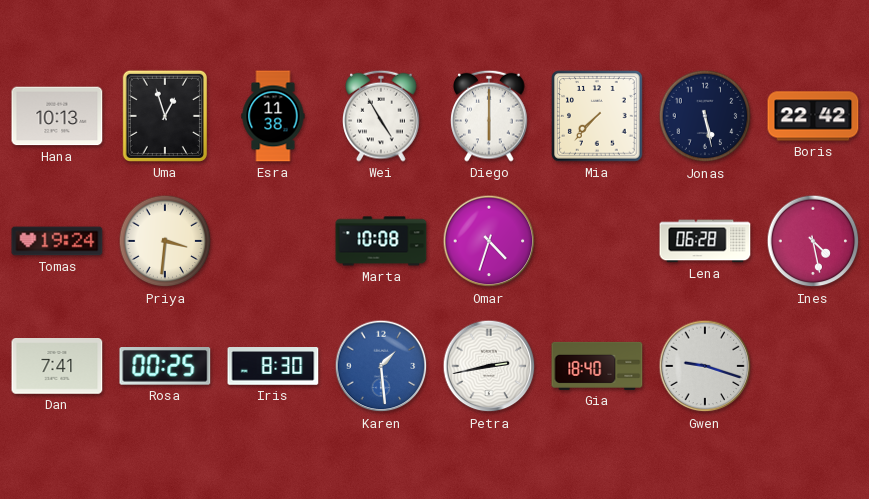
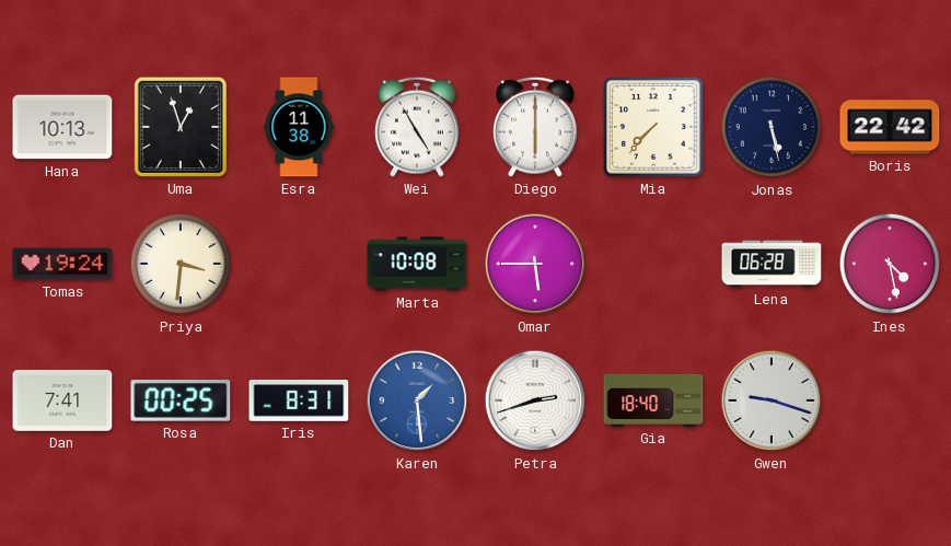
Omar: 4:33 -> 5:45
Iris: 8:30 -> 8:31
Petra: 2:43 -> 2:42
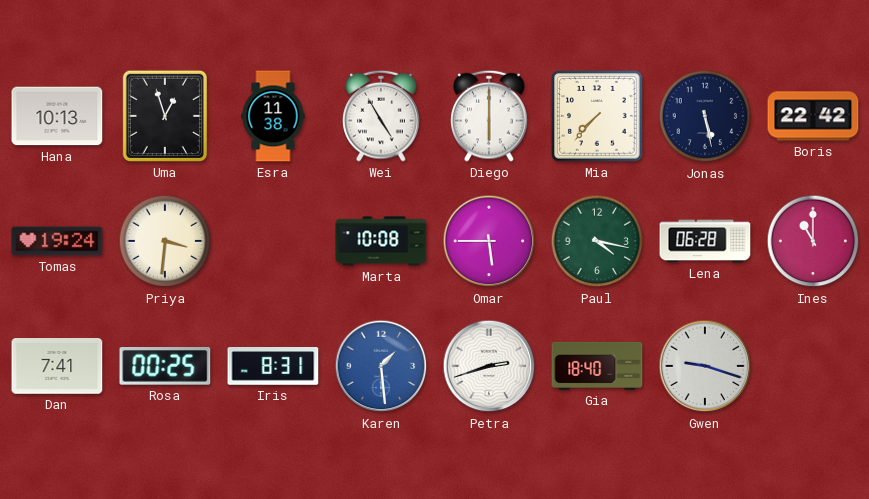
Paul: none -> 4:17
Ines: 4:28 -> 11:00
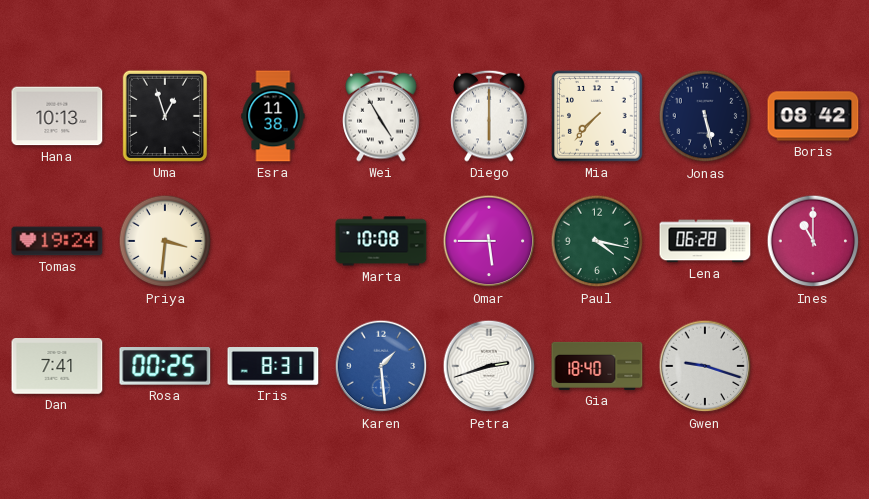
Boris: 22:42 -> 08:42
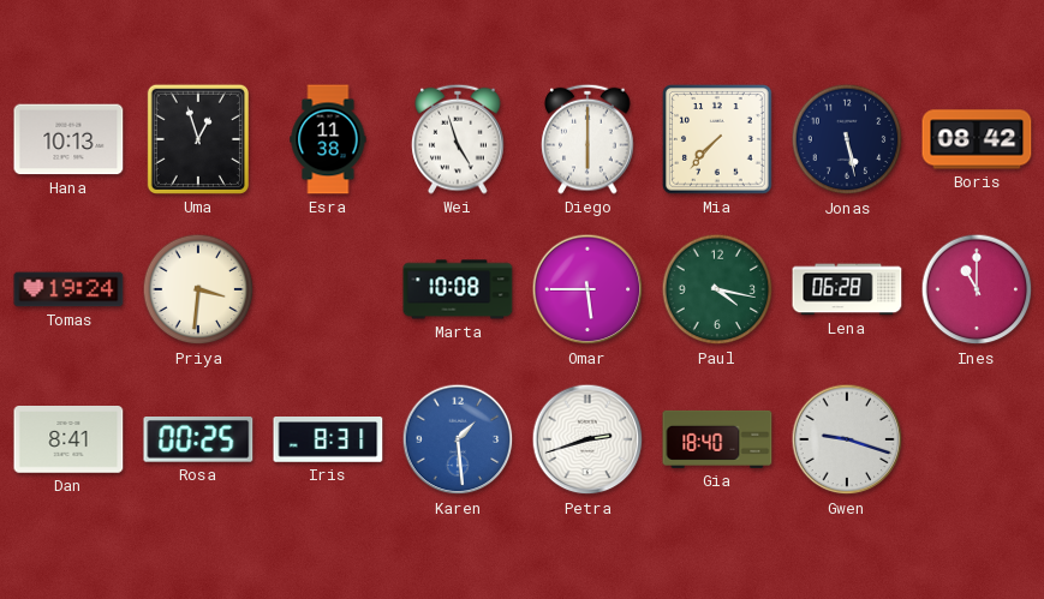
Wei: 4:55 -> 4:57
Dan: 7:41 -> 8:41
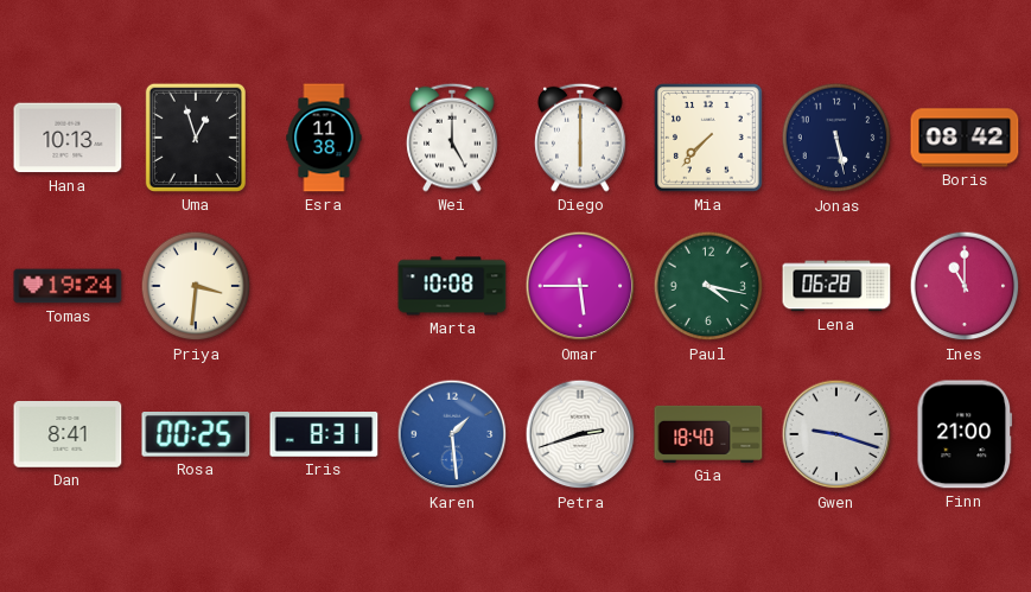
Wei: 4:57 -> 5:00
Finn: none -> 21:00
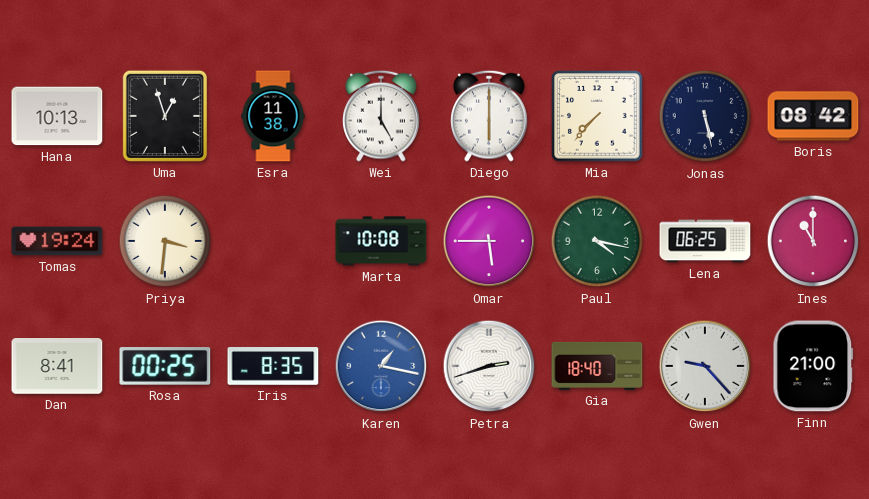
Lena: 06:28 -> 06:25
Iris: 8:31 -> 8:35
Karen: 1:29 -> 1:17
Gwen: 9:18 -> 9:23
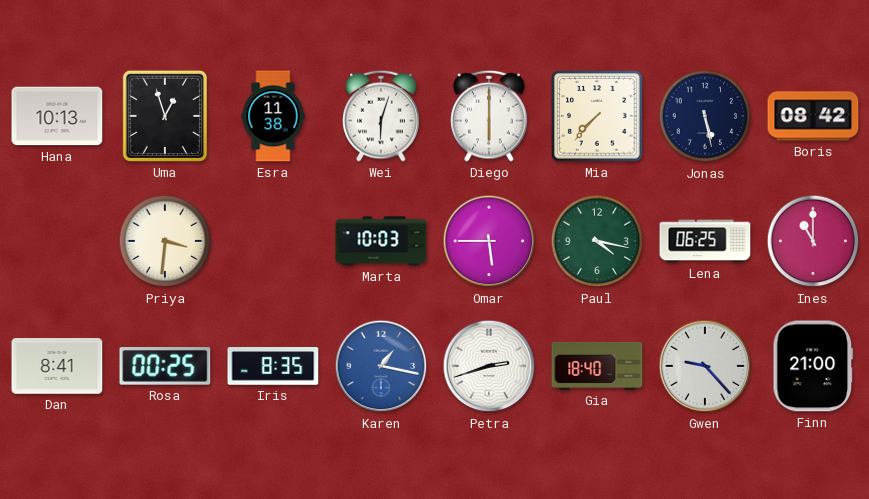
Wei: 5:00 -> 6:03
Tomas: 19:24 -> none
Marta: 10:08 -> 10:03
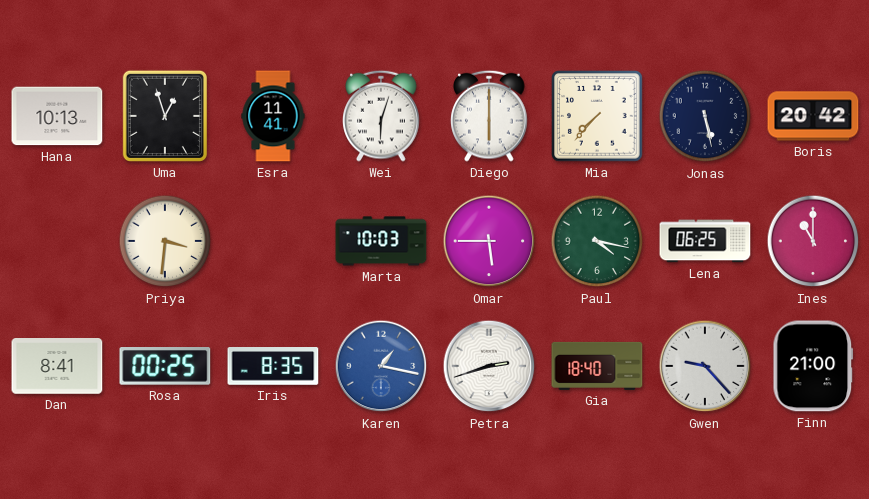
Esra: 11:38 -> 11:41
Boris: 08:42 -> 20:42
